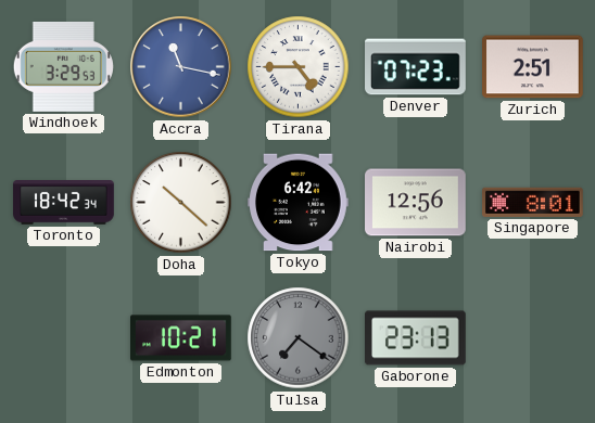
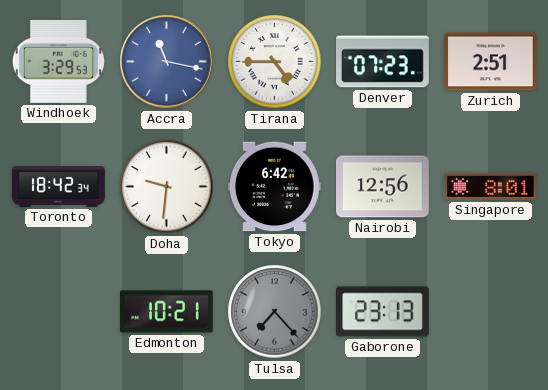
Doha: 10:22 -> 9:31
Tulsa: 7:21 -> 7:23
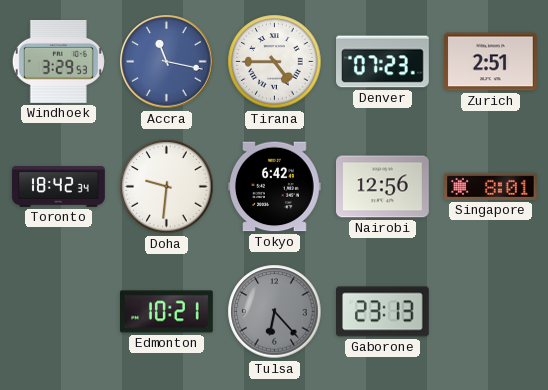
Tulsa: 7:23 -> 6:23
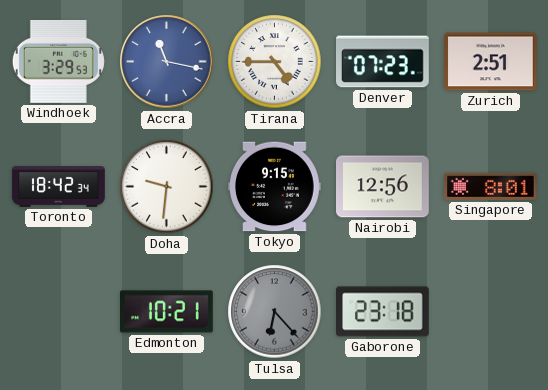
Tokyo: 6:42 -> 9:15
Gaborone: 23:13 -> 23:18
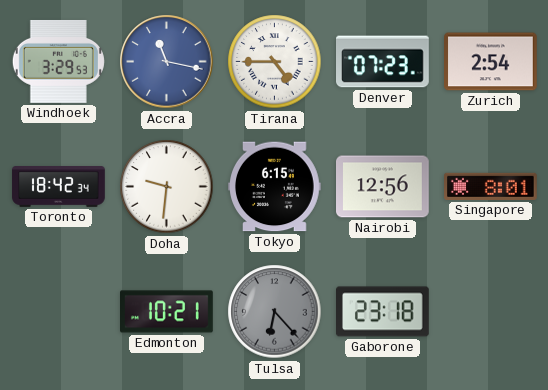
Zurich: 2:51 -> 2:54
Tokyo: 9:15 -> 6:15
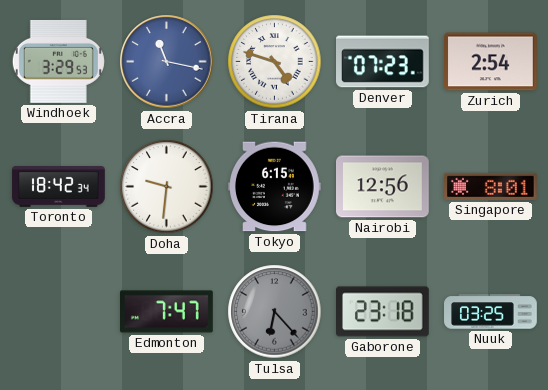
Tirana: 4:45 -> 4:48
Edmonton: 10:21 -> 7:47
Nuuk: none -> 03:25
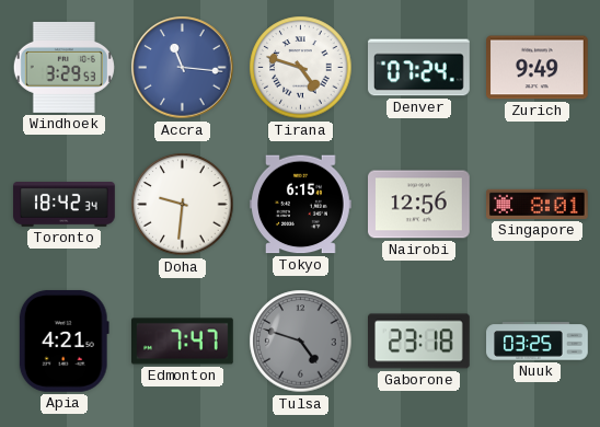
Accra: 11:17 -> 11:16
Denver: 07:23 -> 07:24
Zurich: 2:54 -> 9:49
Apia: none -> 4:21
Tulsa: 6:23 -> 4:48
